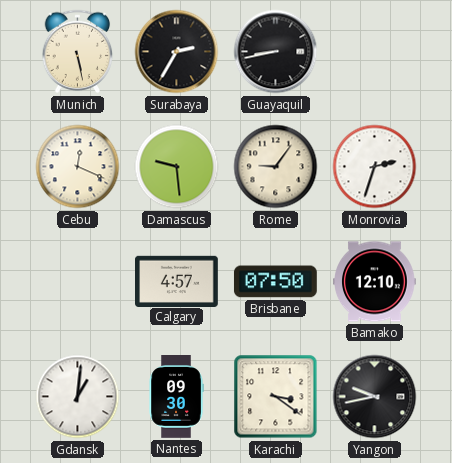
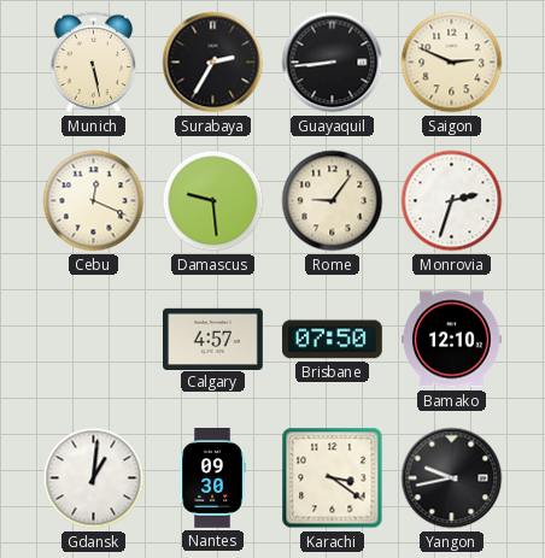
Guayaquil: 8:43 -> 8:44
Saigon: none -> 2:49
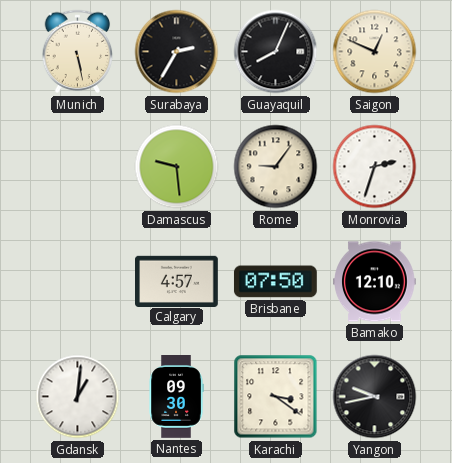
Guayaquil: 8:44 -> 8:04
Saigon: 2:49 -> 12:49
Cebu: 12:19 -> none
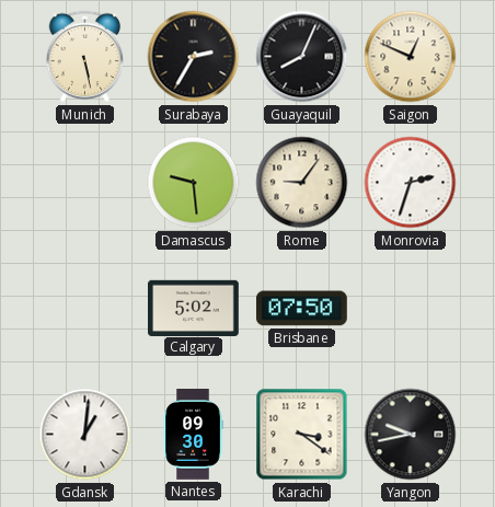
Calgary: 4:57 -> 5:02
Bamako: 12:10 -> none
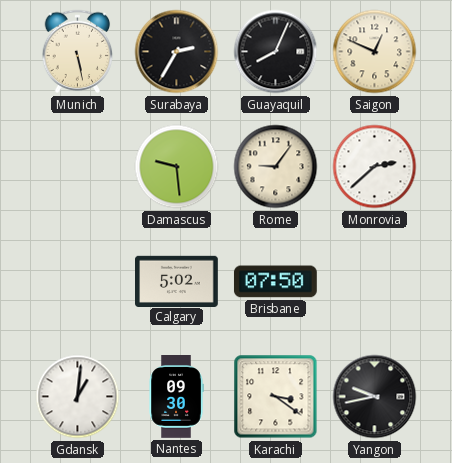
Monrovia: 2:33 -> 2:38
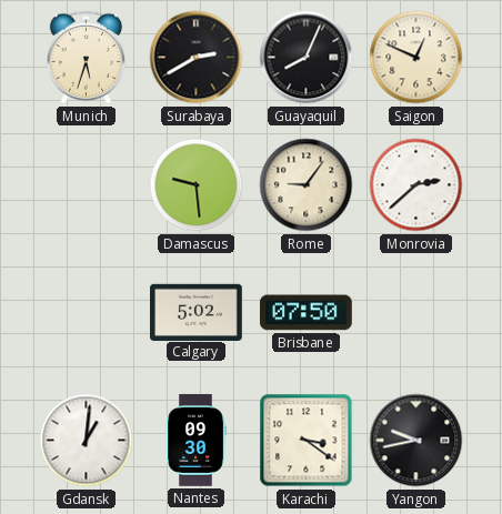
Munich: 5:28 -> 5:33
Surabaya: 2:35 -> 2:40
